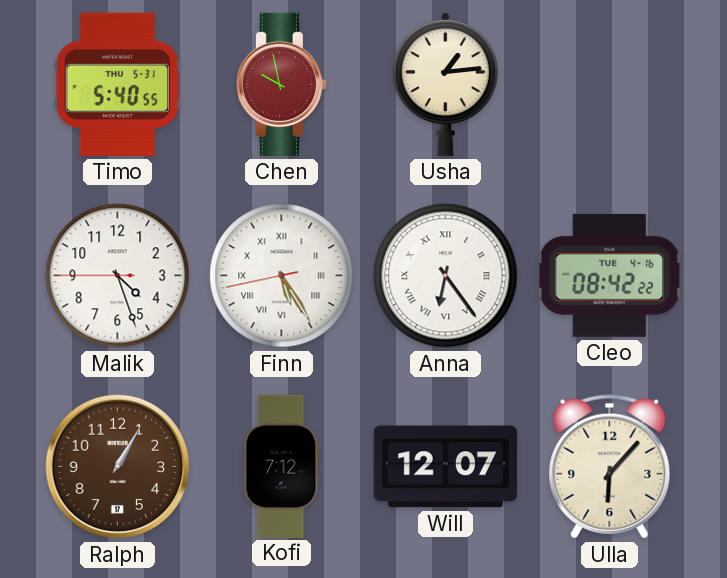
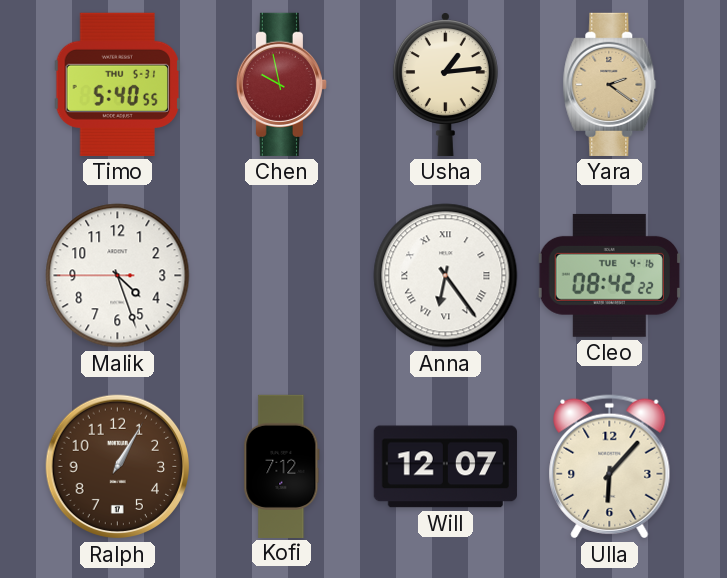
Yara: none -> 2:21
Finn: 5:24 -> none
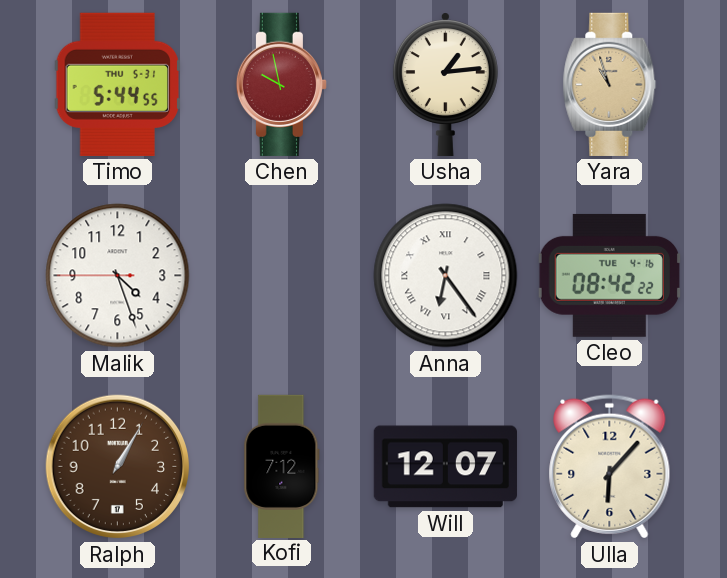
Timo: 5:40 -> 5:44
Yara: 2:21 -> 10:57
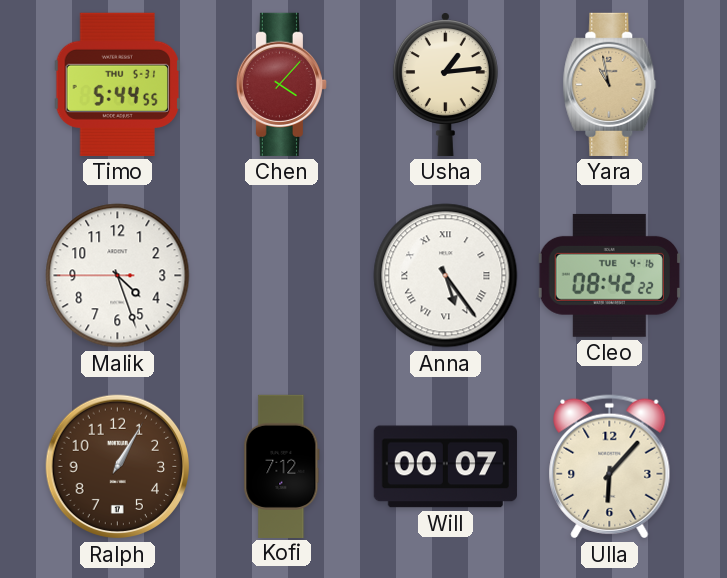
Chen: 9:58 -> 4:07
Yara: 10:57 -> 10:58
Anna: 6:24 -> 5:24
Will: 12:07 -> 00:07
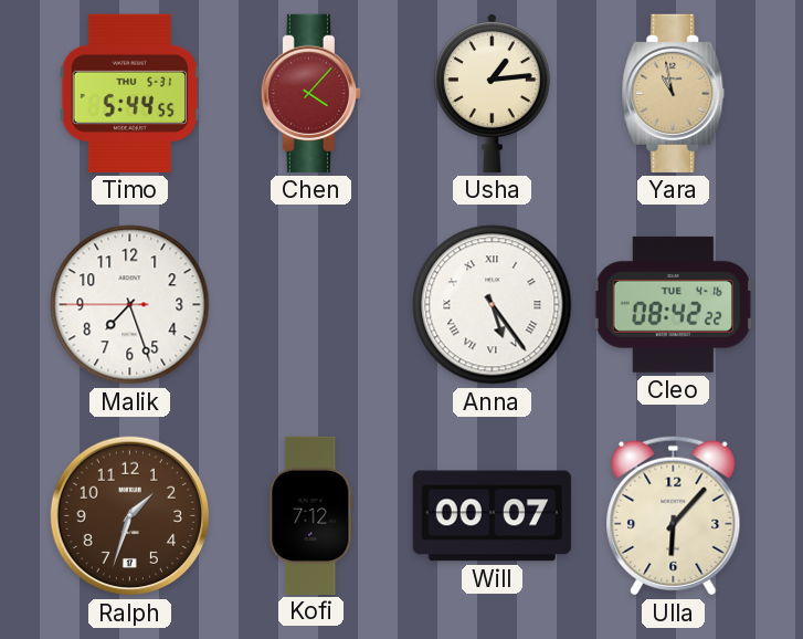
Malik: 4:26 -> 7:26
Ralph: 1:05 -> 1:33
